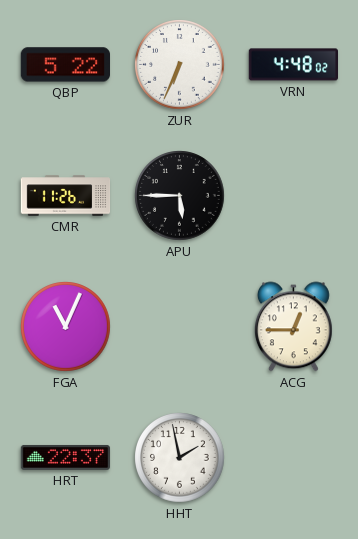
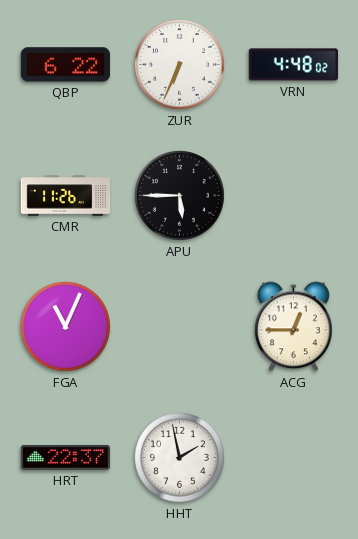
QBP: 5:22 -> 6:22
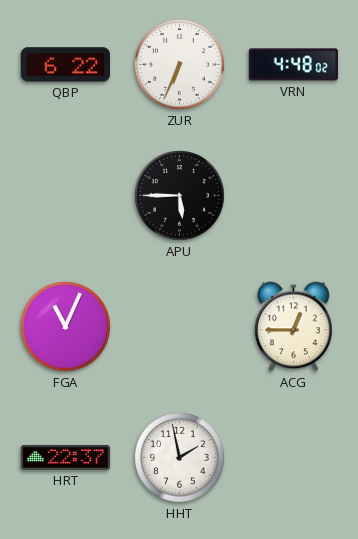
CMR: 11:26 -> none
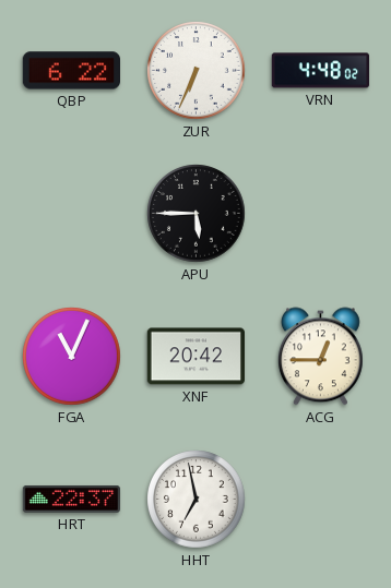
XNF: none -> 20:42
HHT: 1:58 -> 6:58
